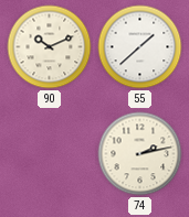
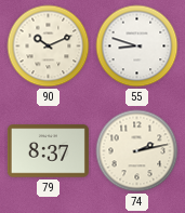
55: 1:38 -> 8:48
79: none -> 8:37
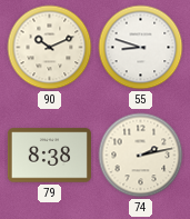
79: 8:37 -> 8:38
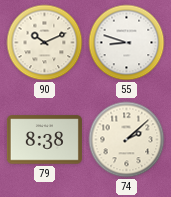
74: 2:13 -> 2:08
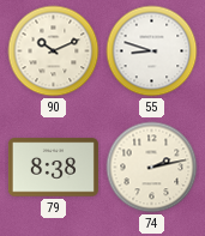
74: 2:08 -> 2:13
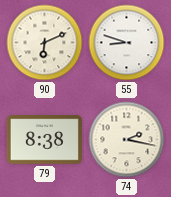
90: 10:11 -> 6:11
74: 2:13 -> 2:17
